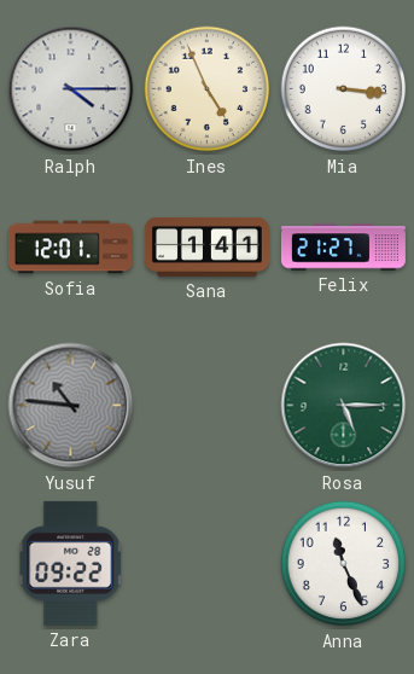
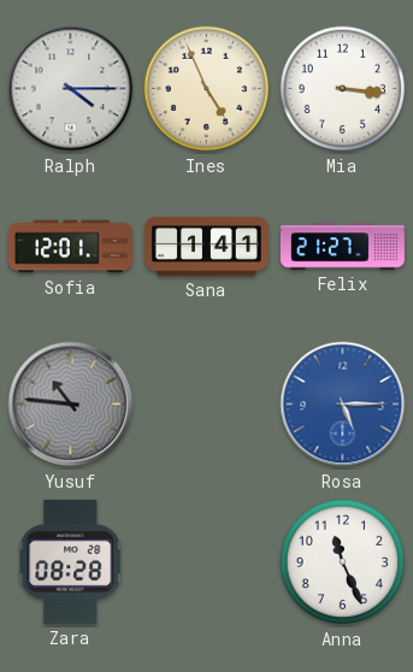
Rosa dial: green -> blue
Zara: 09:22 -> 08:28
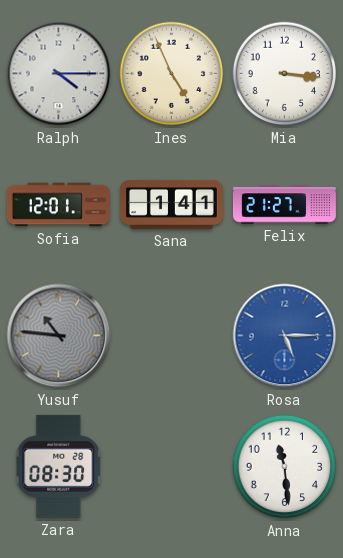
Zara: 08:28 -> 08:30
Anna: 11:26 -> 11:29
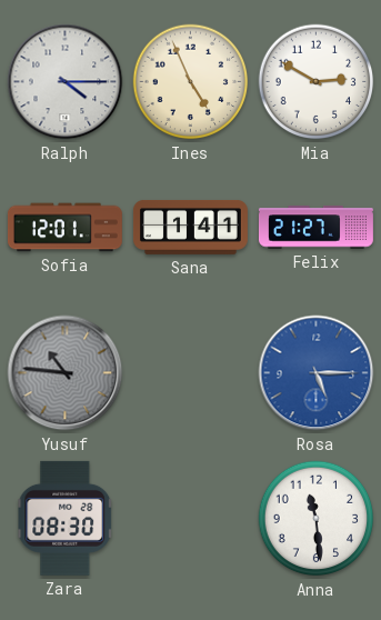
Mia: 3:16 -> 2:50
